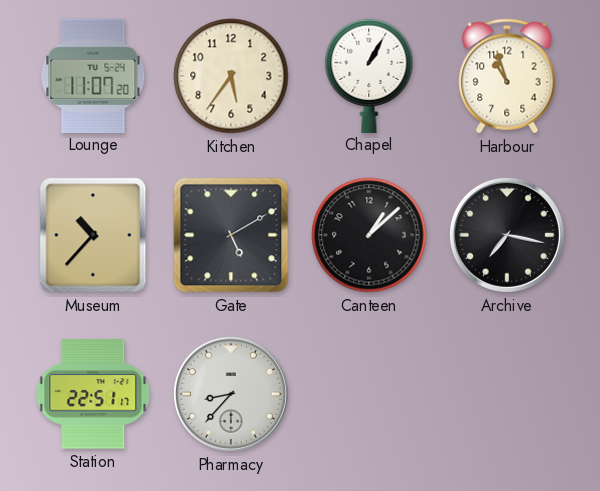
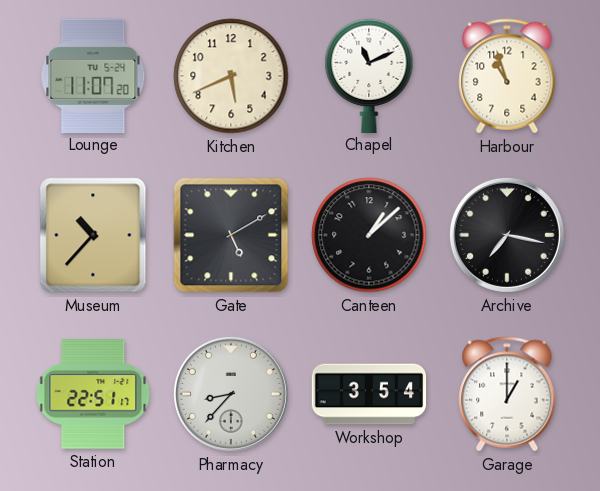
Kitchen: 5:36 -> 5:41
Chapel: 1:05 -> 11:11
Workshop: none -> 3:54
Garage: none -> 1:00
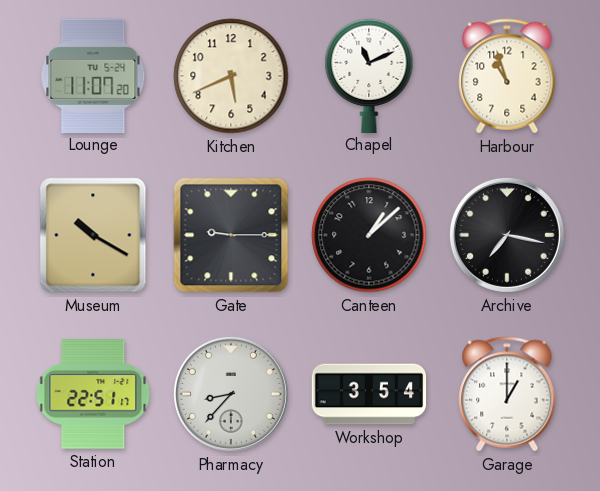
Museum: 10:37 -> 10:20
Gate: 5:10 -> 9:15
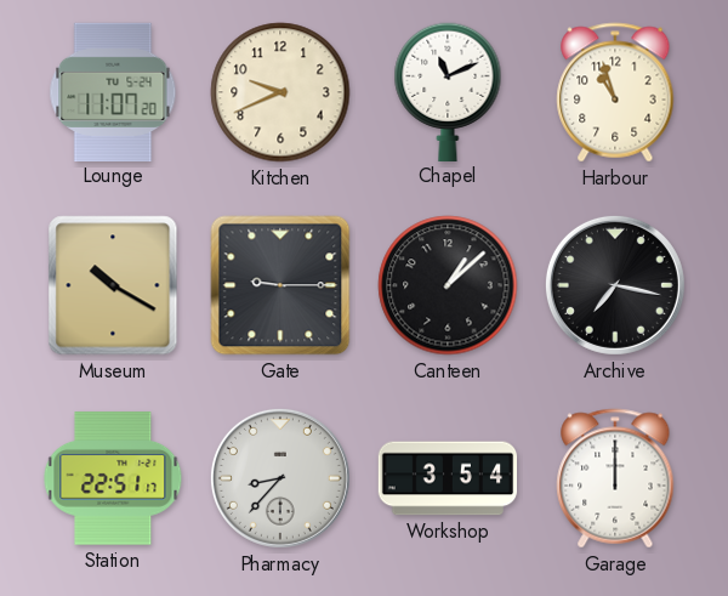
Kitchen: 5:41 -> 9:41
Garage: 1:00 -> 12:00
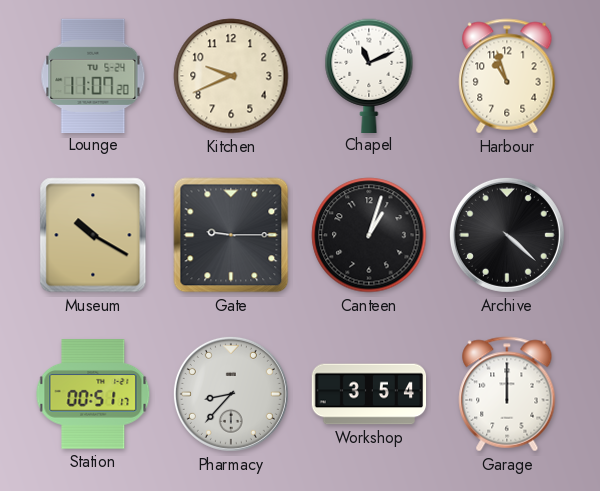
Canteen: 1:08 -> 1:03
Archive: 7:17 -> 4:22
Station: 22:51 -> 00:51
